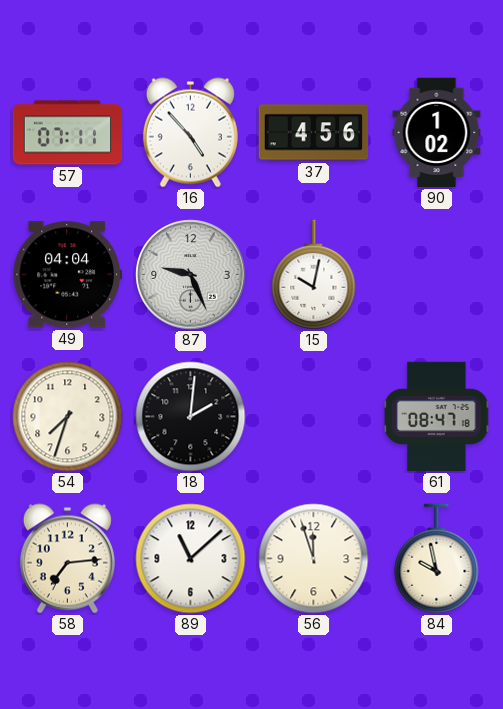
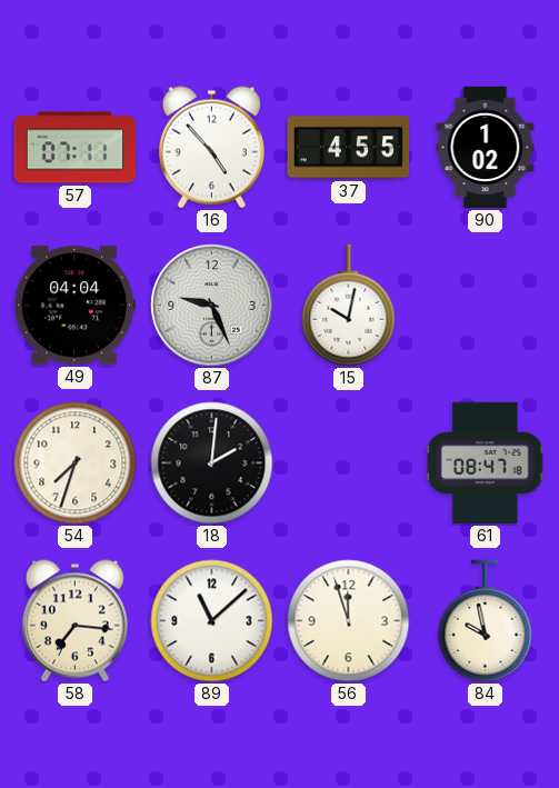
37: 4:56 -> 4:55
58: 7:14 -> 7:16
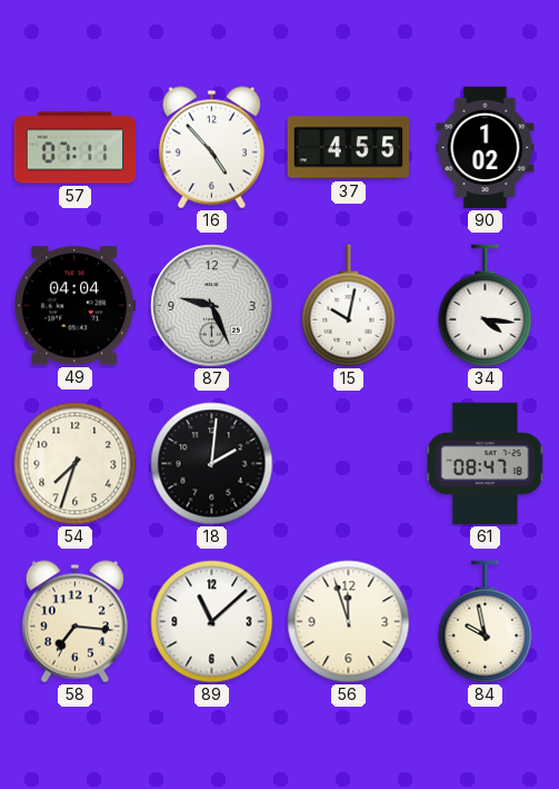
34: none -> 4:16
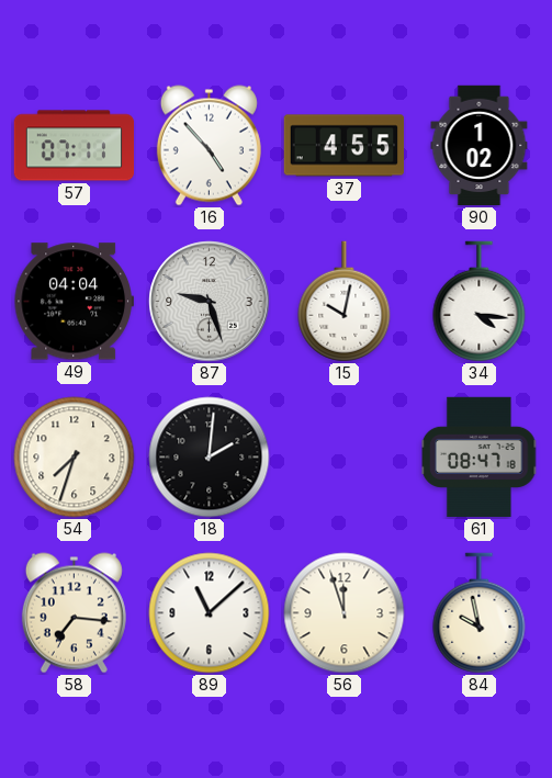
87: 9:26 -> 9:27
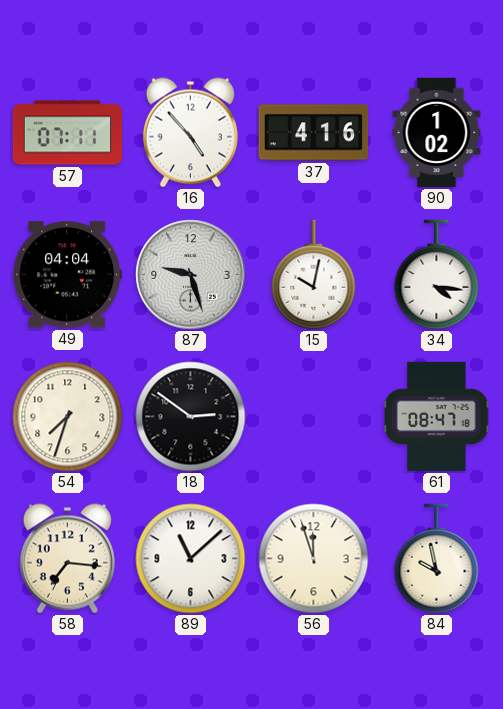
37: 4:55 -> 4:16
18: 2:01 -> 2:51
